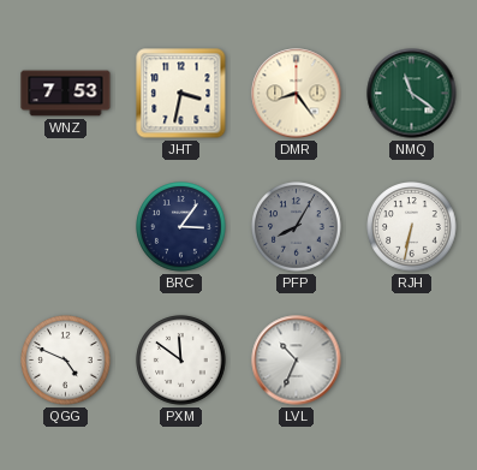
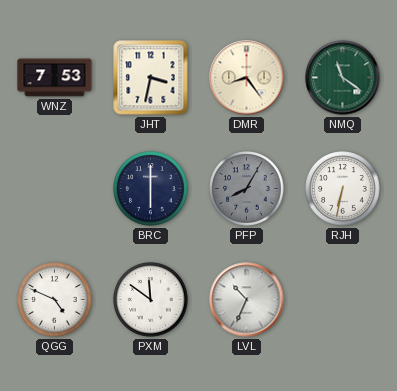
BRC: 3:06 -> 6:00
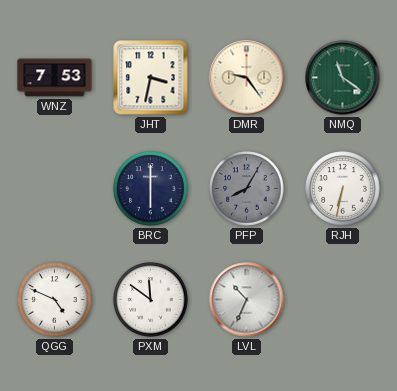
DMR: 8:24 -> 9:24
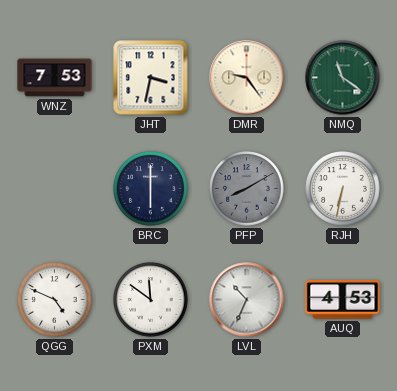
PFP: 8:05 -> 8:10
AUQ: none -> 4:53
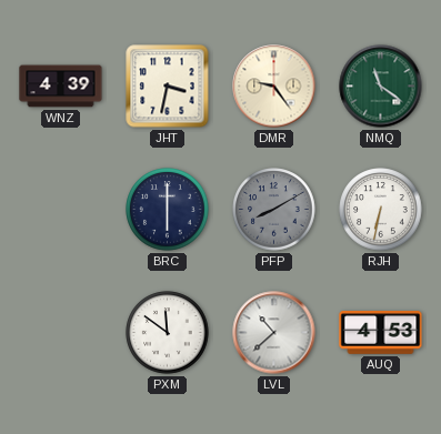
WNZ: 7:53 -> 4:39
QGG: 4:49 -> none
LVL: 10:34 -> 10:38
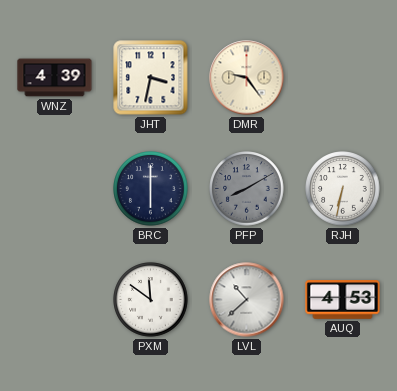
NMQ: 11:21 -> none
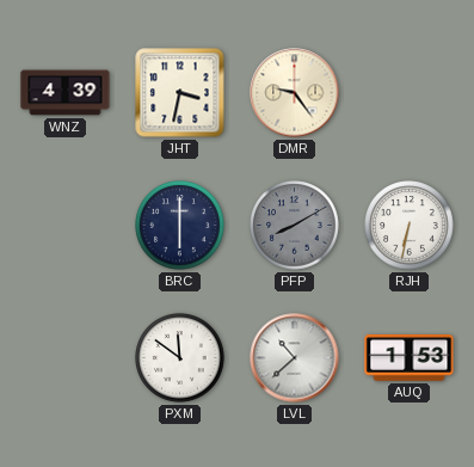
AUQ: 4:53 -> 1:53
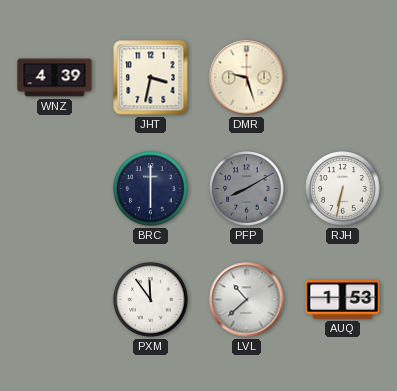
DMR: 9:24 -> 9:27
PXM: 11:51 -> 11:54
